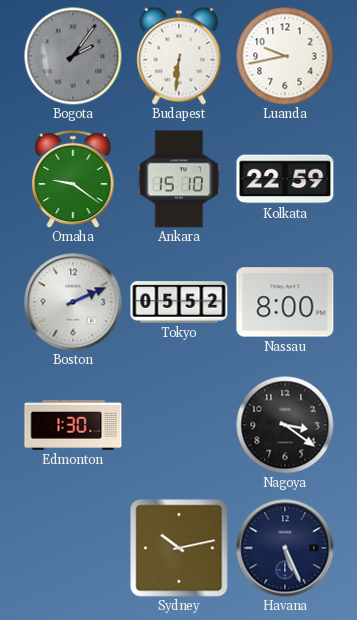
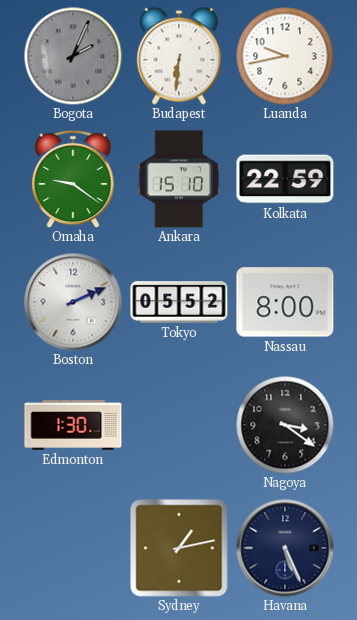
Bogota: 2:06 -> 2:04
Sydney: 10:13 -> 1:13
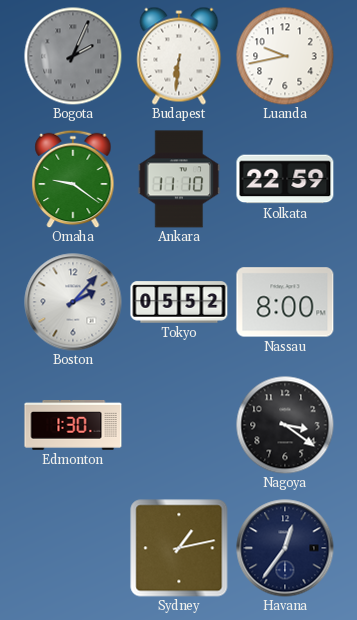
Ankara: 15:10 -> 11:10
Boston: 2:11 -> 2:07
Havana: 5:26 -> 12:36
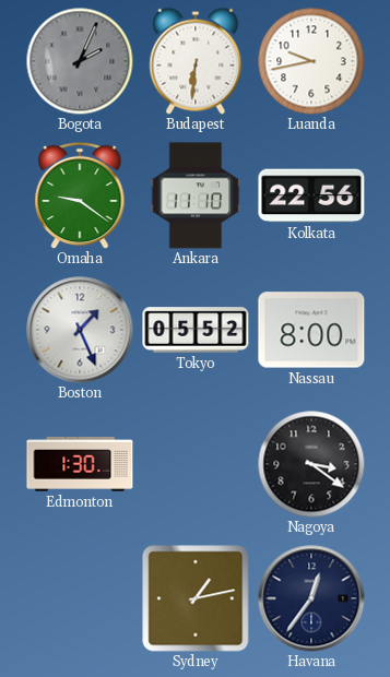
Kolkata: 22:59 -> 22:56
Boston: 2:07 -> 1:26
